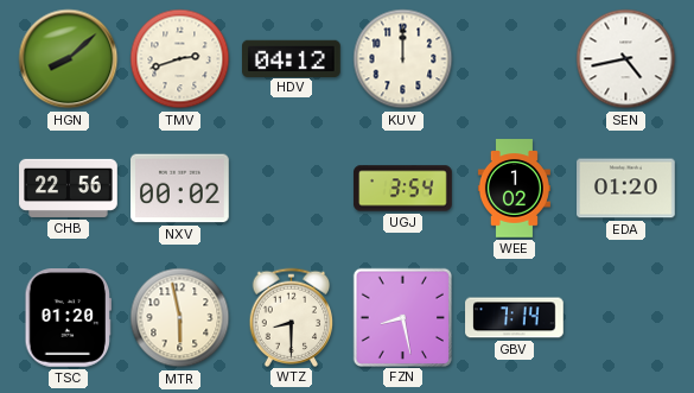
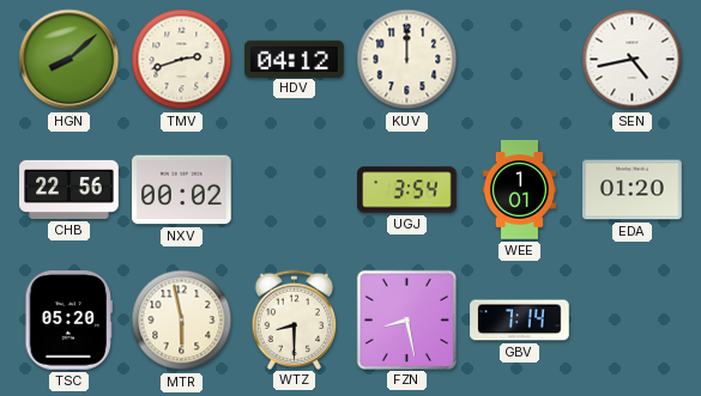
WEE: 1:02 -> 1:01
TSC: 01:20 -> 05:20
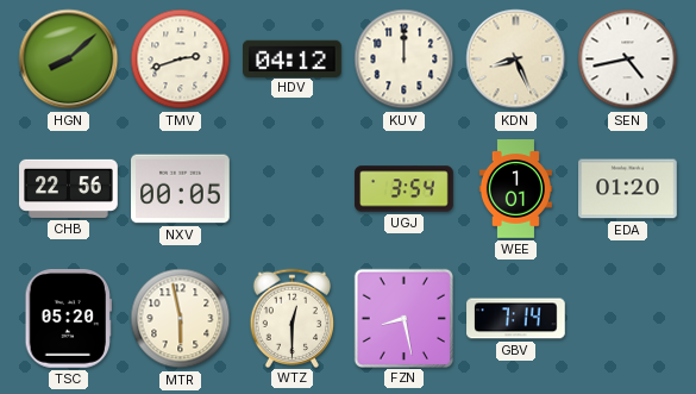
KDN: none -> 8:26
NXV: 00:02 -> 00:05
WTZ: 8:30 -> 12:30
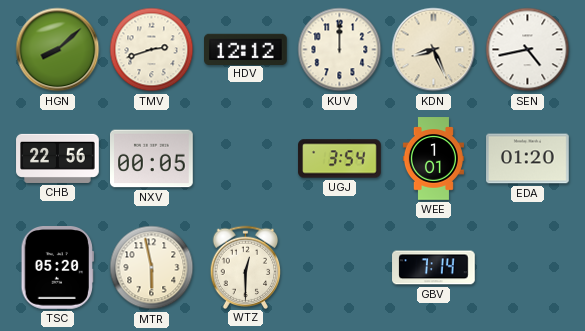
HDV: 04:12 -> 12:12
FZN: 8:28 -> none
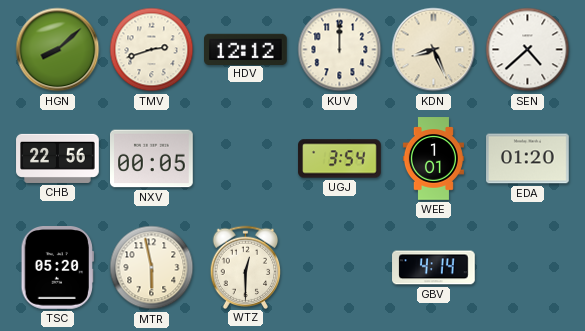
SEN: 4:43 -> 4:38
GBV: 7:14 -> 4:14
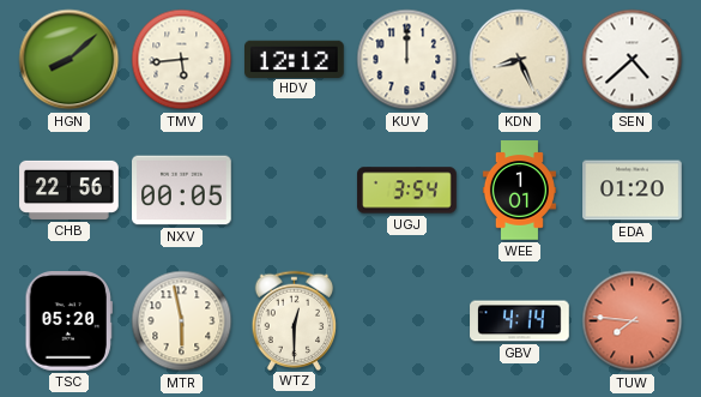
TMV: 2:42 -> 5:44
TUW: none -> 7:46
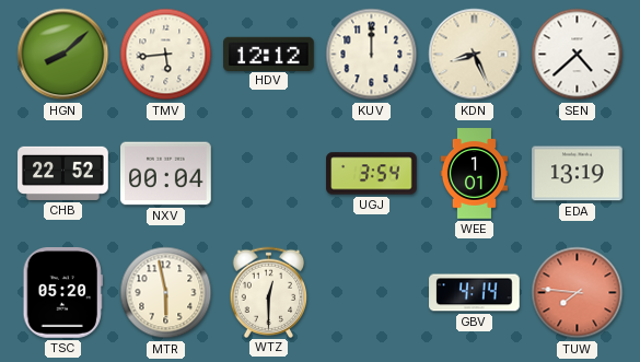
CHB: 22:56 -> 22:52
NXV: 00:05 -> 00:04
EDA: 01:20 -> 13:19
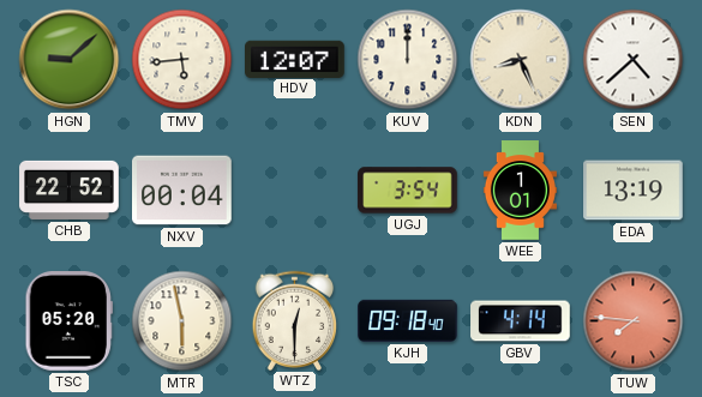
HGN: 8:08 -> 9:08
HDV: 12:12 -> 12:07
KJH: none -> 09:18
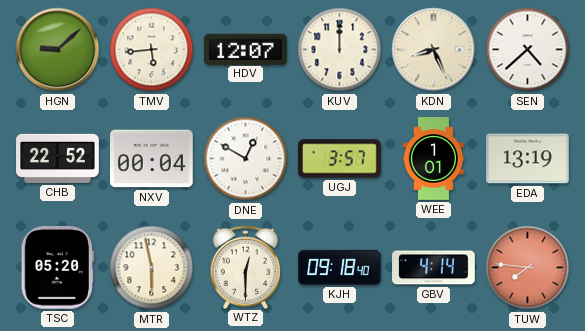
DNE: none -> 12:50
UGJ: 3:54 -> 3:57
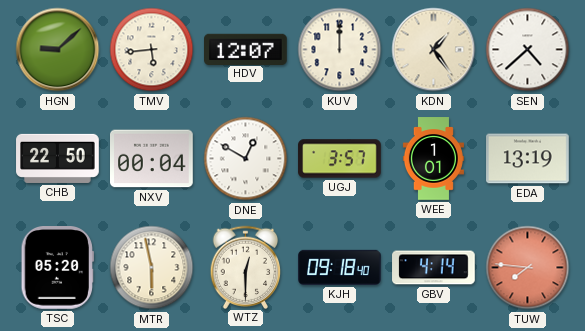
KDN: 8:26 -> 1:24
CHB: 22:52 -> 22:50
